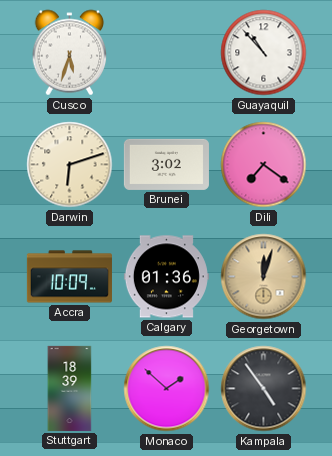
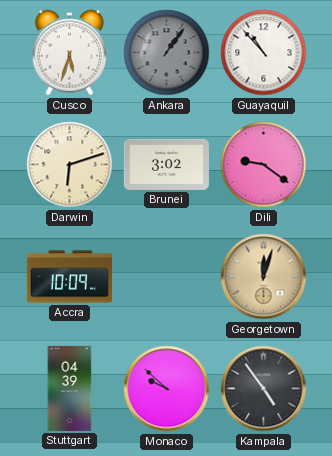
Ankara: none -> 1:06
Dili: 7:21 -> 9:21
Calgary: 01:36 -> none
Stuttgart: 18:39 -> 04:39
Monaco: 1:52 -> 9:52
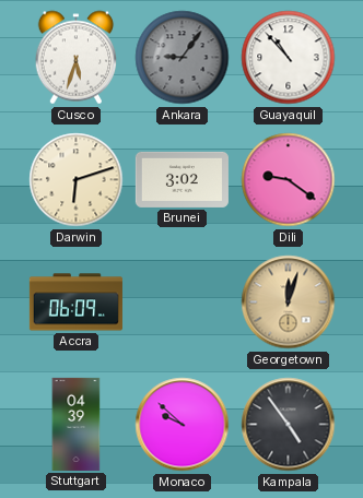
Ankara: 1:06 -> 9:06
Accra: 10:09 -> 06:09
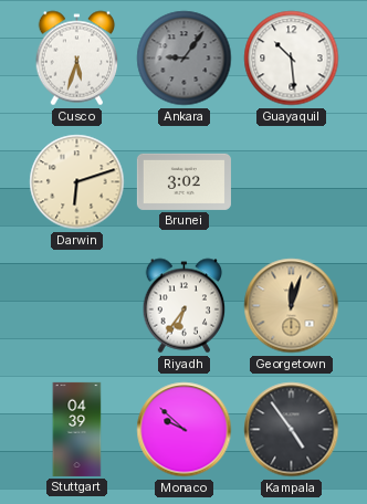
Guayaquil: 10:53 -> 10:29
Dili: 9:21 -> none
Accra: 06:09 -> none
Riyadh: none -> 6:36
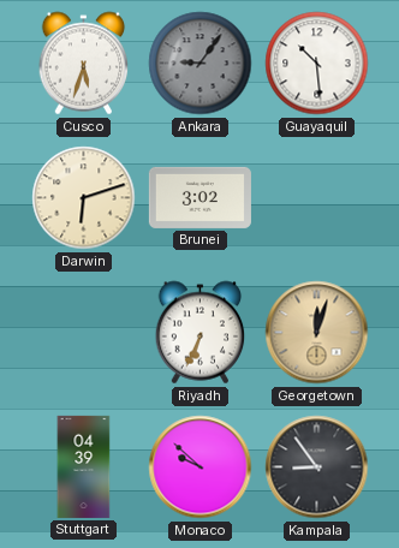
Riyadh: 6:36 -> 6:34
Kampala: 4:54 -> 8:54
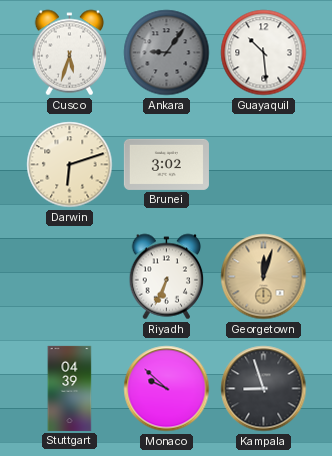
Kampala: 8:54 -> 8:57
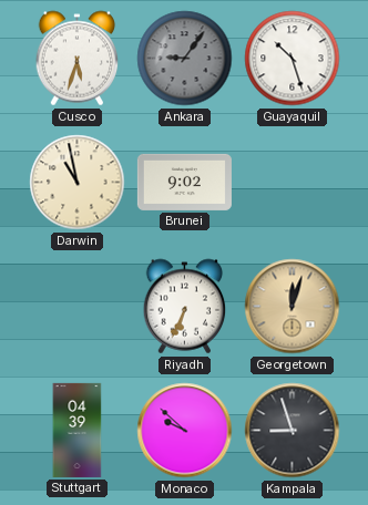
Guayaquil: 10:29 -> 10:27
Darwin: 6:12 -> 10:58
Brunei: 3:02 -> 9:02
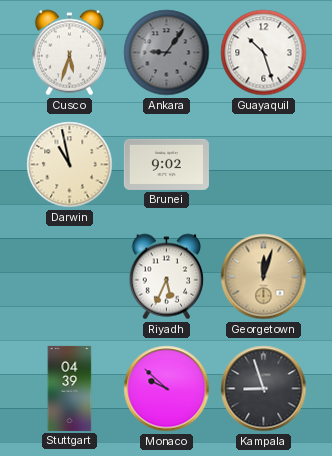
Riyadh: 6:34 -> 5:34
